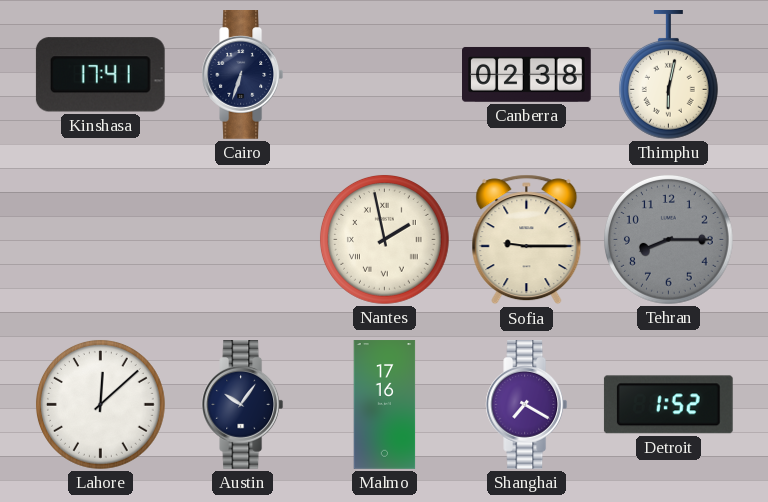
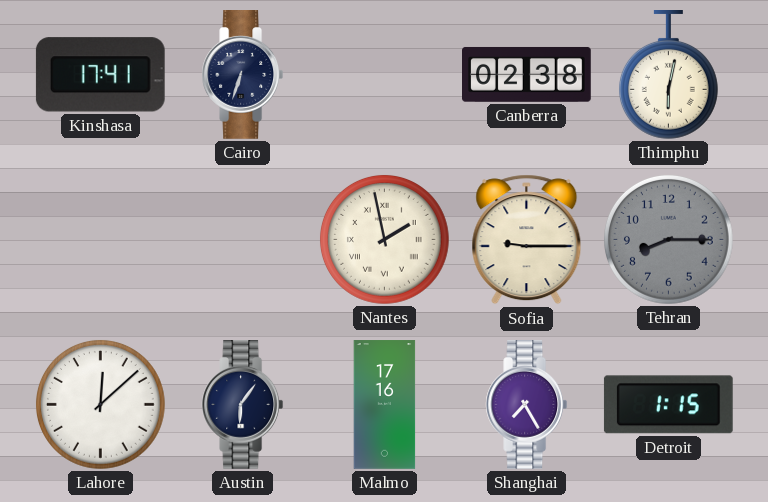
Austin: 10:06 -> 6:06
Shanghai: 7:20 -> 7:25
Detroit: 1:52 -> 1:15
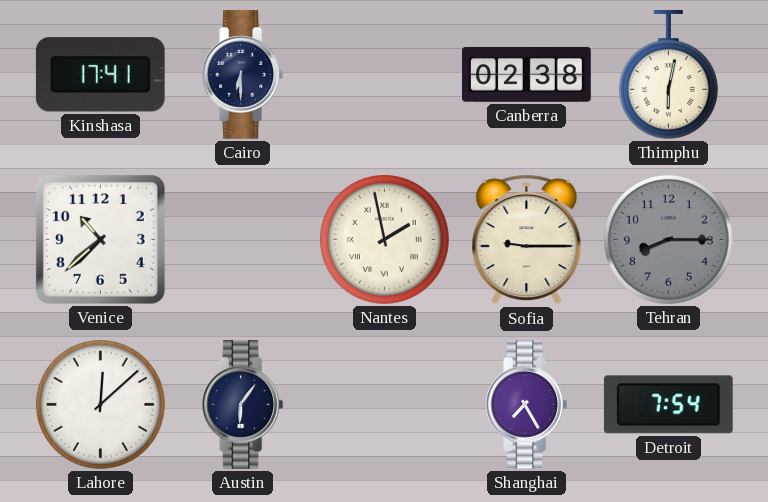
Cairo: 6:33 -> 6:30
Venice: none -> 10:38
Malmo: 17:16 -> none
Detroit: 1:15 -> 7:54
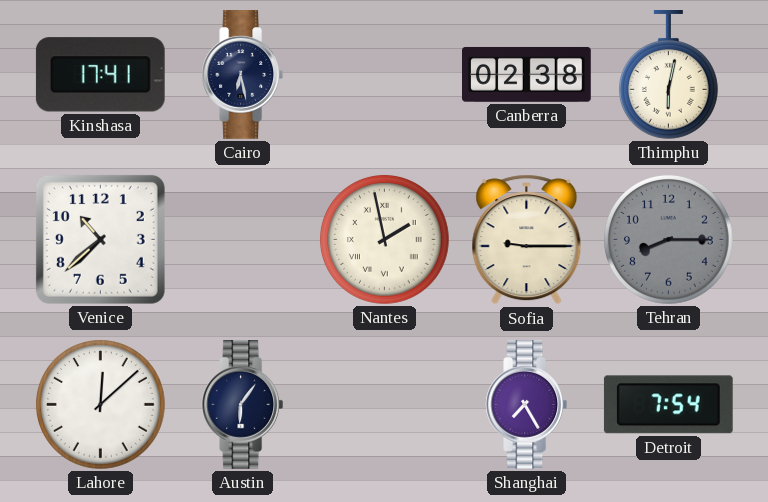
Cairo: 6:30 -> 6:28
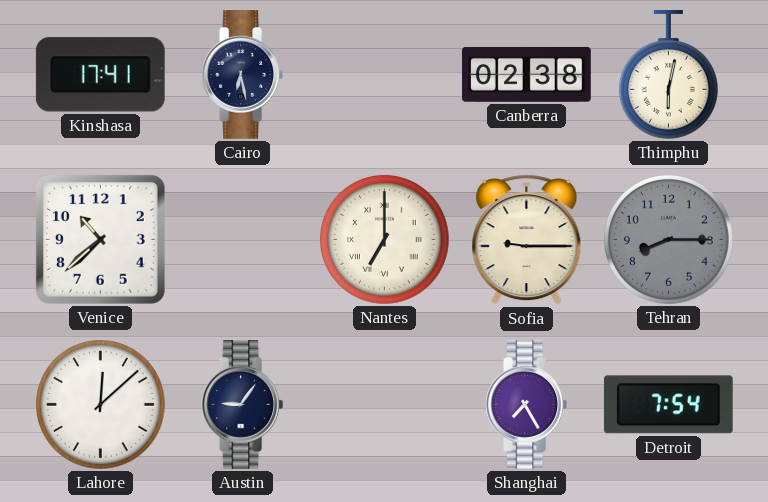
Nantes: 1:58 -> 7:00
Austin: 6:06 -> 9:06
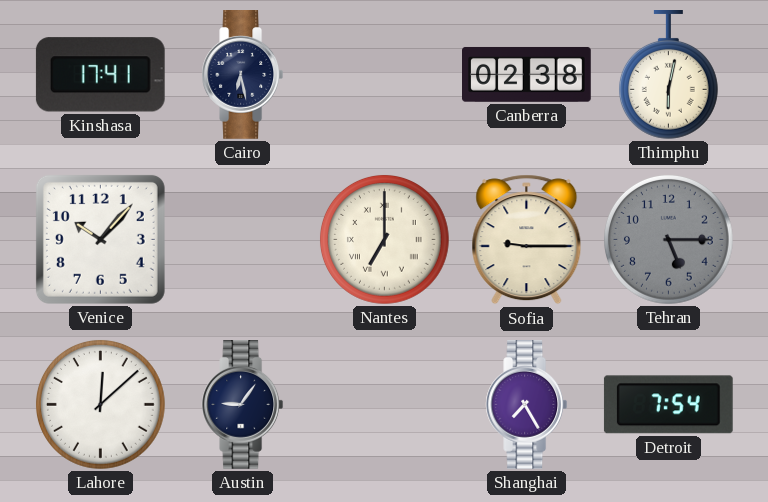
Venice: 10:38 -> 10:07
Tehran: 8:15 -> 5:15
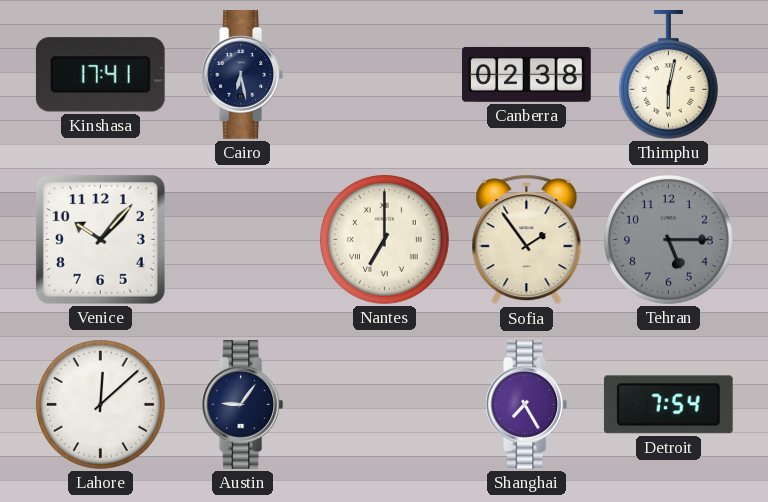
Sofia: 9:15 -> 1:54
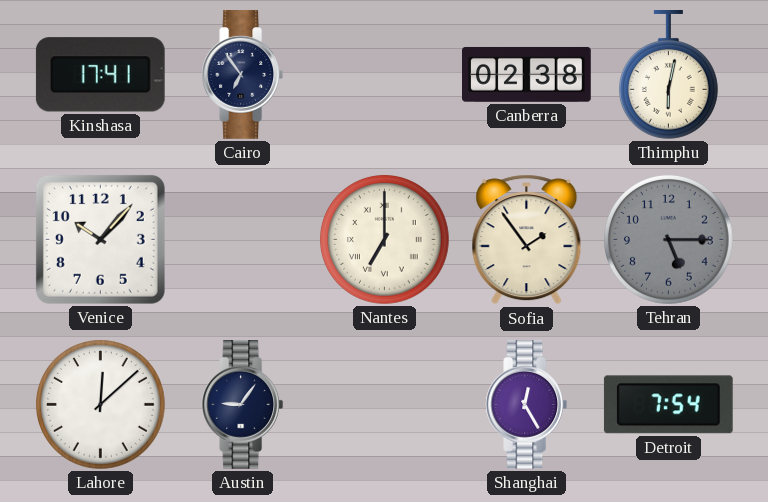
Cairo: 6:28 -> 6:54
Shanghai: 7:25 -> 12:25
